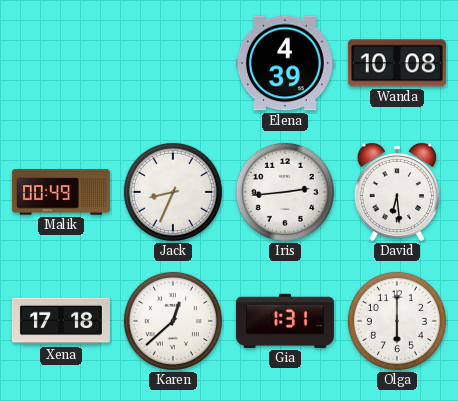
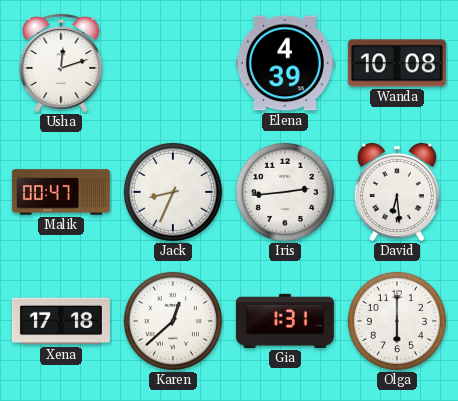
Usha: none -> 12:12
Malik: 00:49 -> 00:47
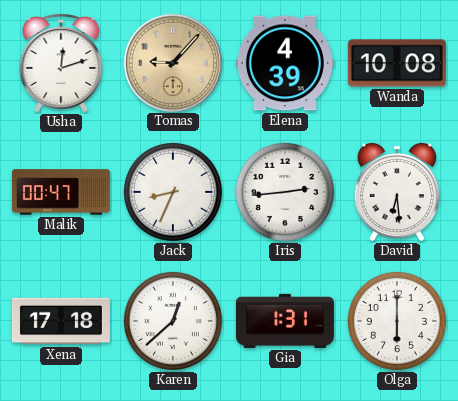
Tomas: none -> 9:07
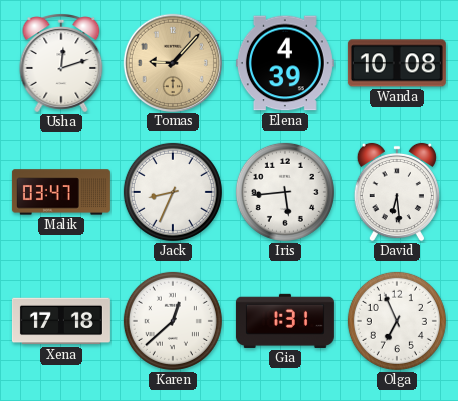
Malik: 00:47 -> 03:47
Iris: 2:44 -> 5:44
Olga: 6:00 -> 6:56
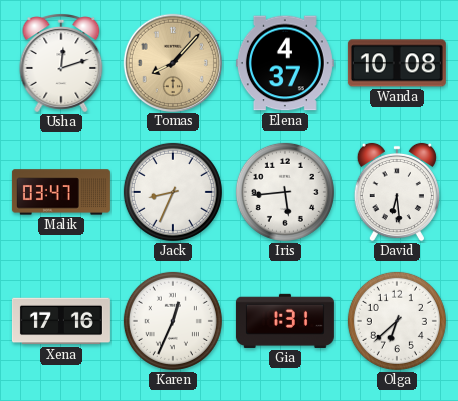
Tomas: 9:07 -> 8:07
Elena: 4:39 -> 4:37
Xena: 17:18 -> 17:16
Karen: 12:38 -> 12:34
Olga: 6:56 -> 6:38
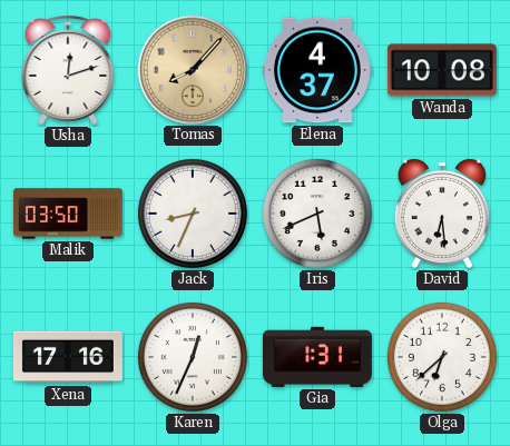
Malik: 03:47 -> 03:50
Iris: 5:44 -> 5:41
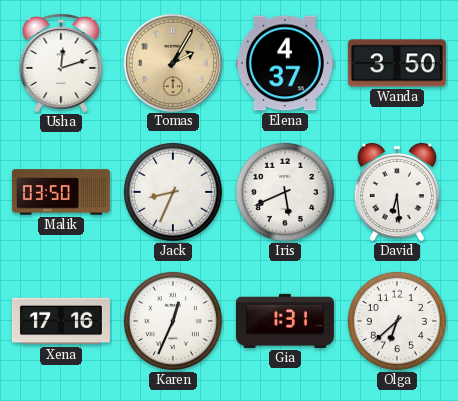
Tomas: 8:07 -> 2:05
Wanda: 10:08 -> 3:50
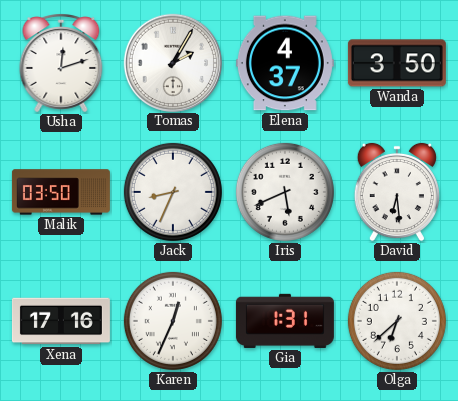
Tomas dial: champagne -> white
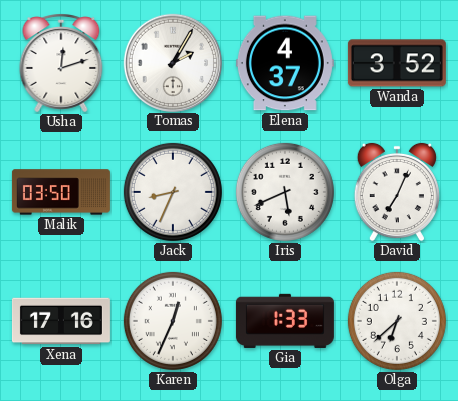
Wanda: 3:50 -> 3:52
David: 6:29 -> 7:04
Gia: 1:31 -> 1:33
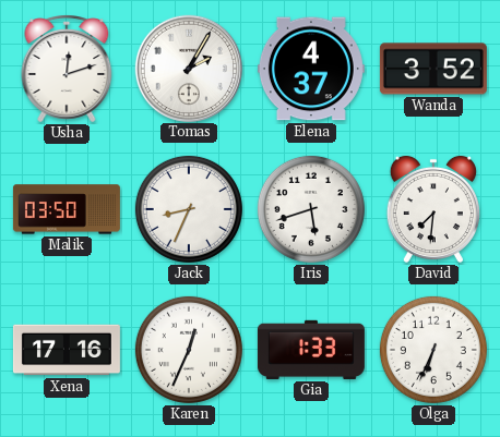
Iris: 5:41 -> 5:42
David: 7:04 -> 7:31
Olga: 6:38 -> 6:34
